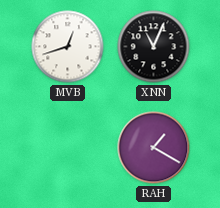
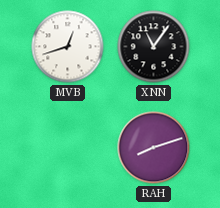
XNN: 11:04 -> 11:06
RAH: 1:20 -> 8:12
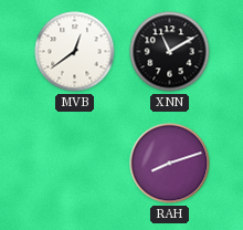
MVB: 12:42 -> 12:39
XNN: 11:06 -> 11:10
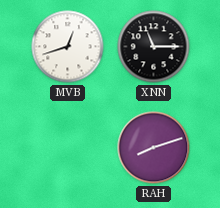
MVB: 12:39 -> 12:42
XNN: 11:10 -> 11:15
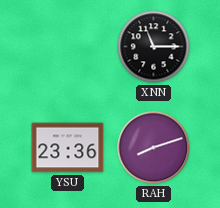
MVB: 12:42 -> none
YSU: none -> 23:36
